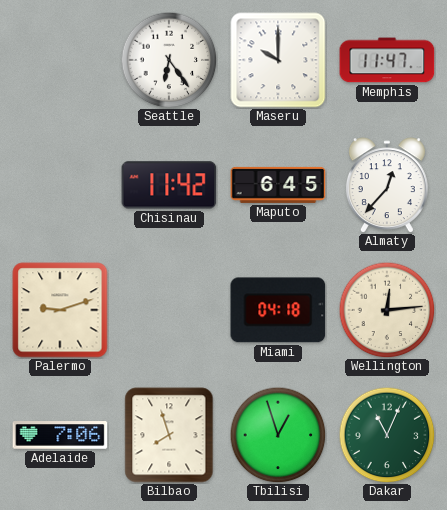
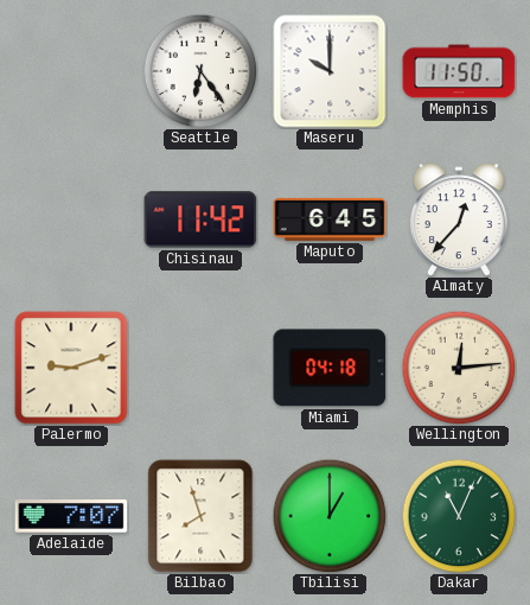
Memphis: 11:47 -> 11:50
Adelaide: 7:06 -> 7:07
Tbilisi: 12:57 -> 1:00
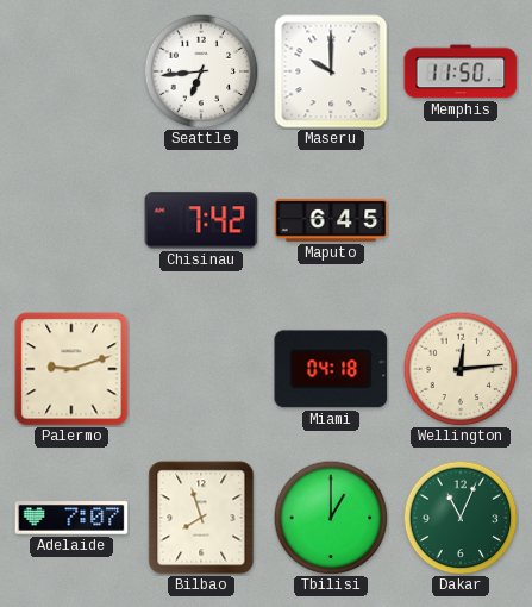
Seattle: 6:24 -> 6:44
Chisinau: 11:42 -> 7:42
Almaty: 12:37 -> none
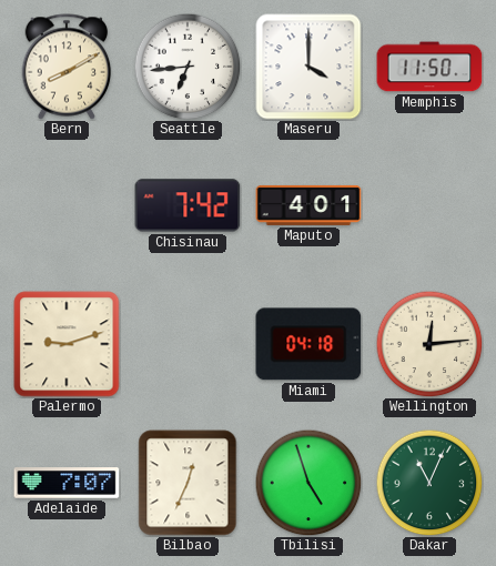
Bern: none -> 8:10
Maseru: 10:00 -> 4:00
Maputo: 6:45 -> 4:01
Bilbao: 7:57 -> 12:34
Tbilisi: 1:00 -> 4:57
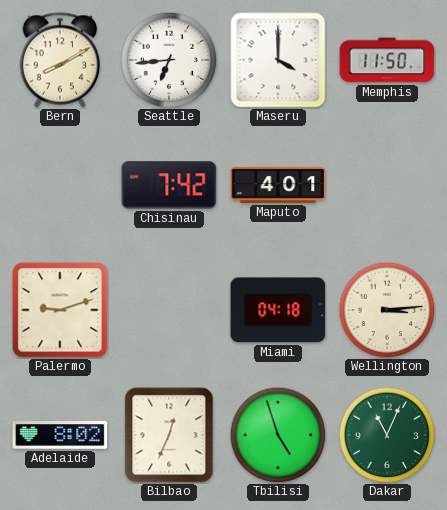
Wellington: 12:14 -> 3:14
Adelaide: 7:07 -> 8:02
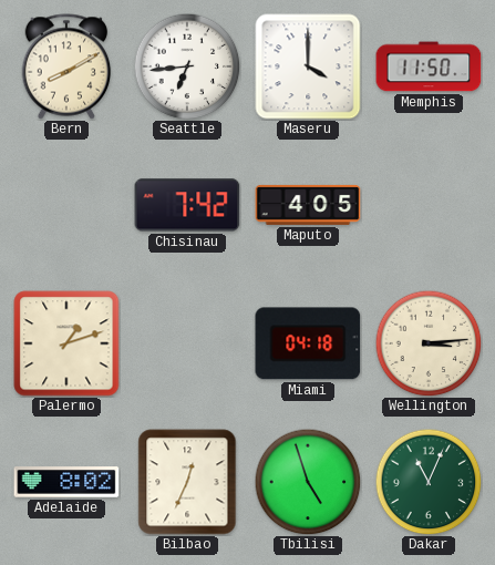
Maputo: 4:01 -> 4:05
Palermo: 9:12 -> 1:12
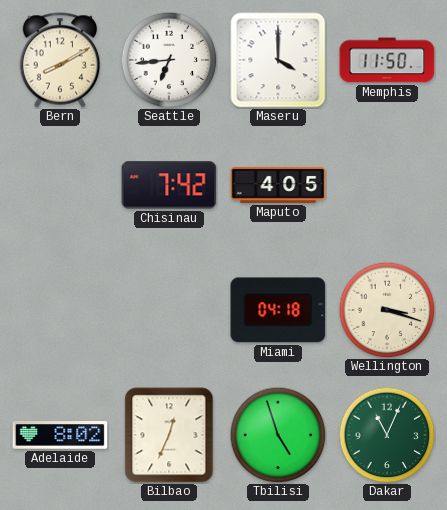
Palermo: 1:12 -> none
Wellington: 3:14 -> 3:18
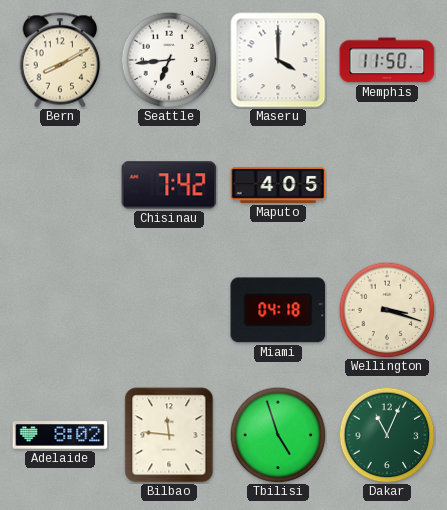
Bilbao: 12:34 -> 11:46
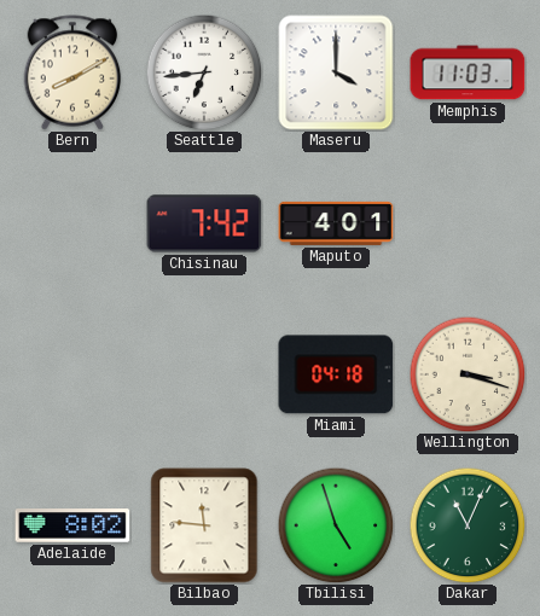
Memphis: 11:50 -> 11:03
Maputo: 4:05 -> 4:01
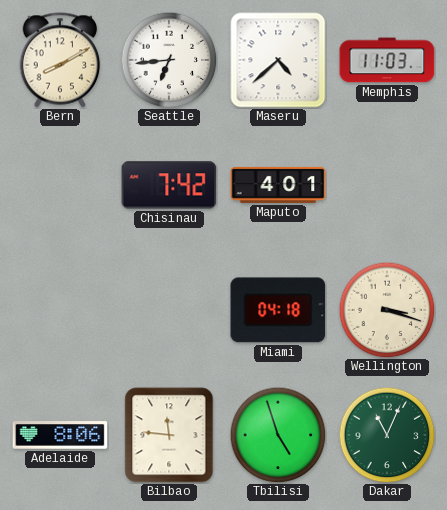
Maseru: 4:00 -> 4:38
Adelaide: 8:02 -> 8:06
